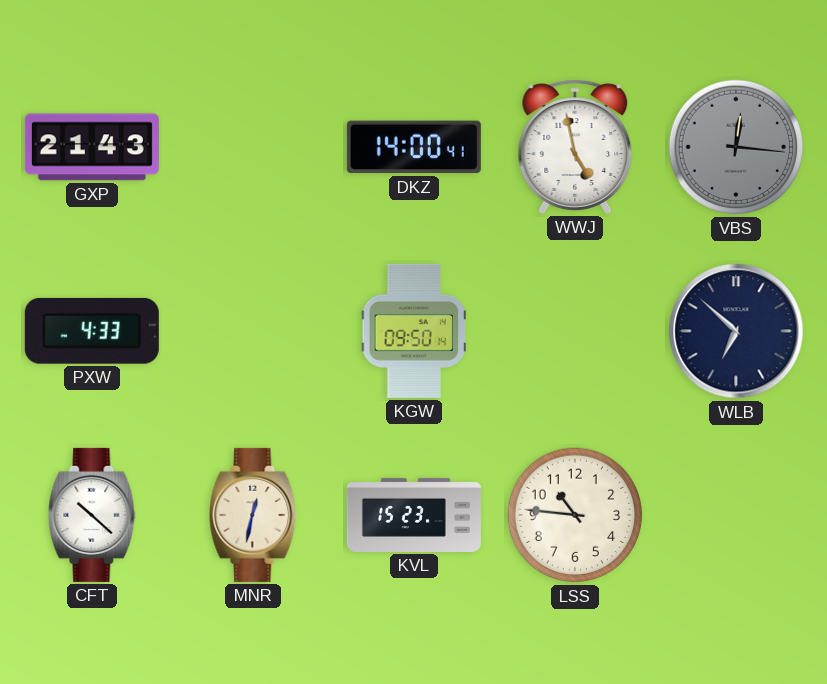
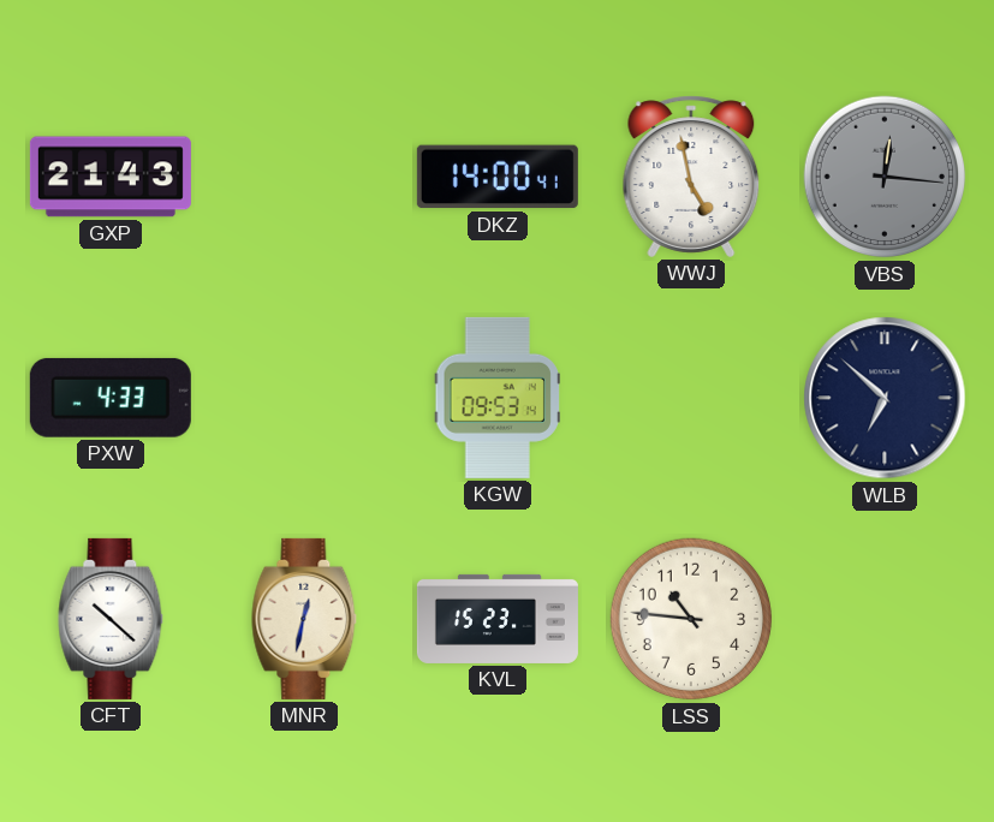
KGW: 09:50 -> 09:53
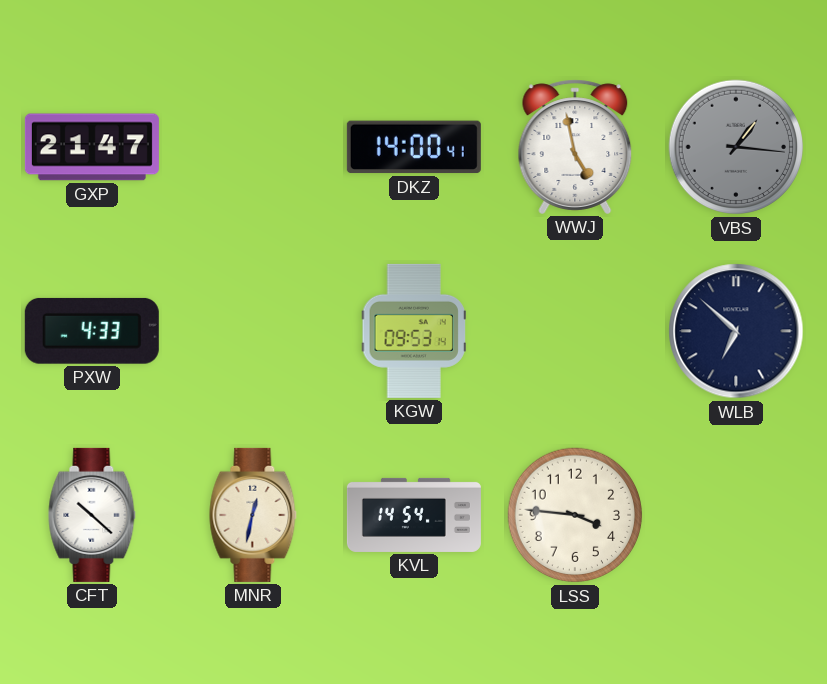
GXP: 21:43 -> 21:47
VBS: 12:16 -> 1:16
KVL: 15:23 -> 14:54
LSS: 10:46 -> 3:46
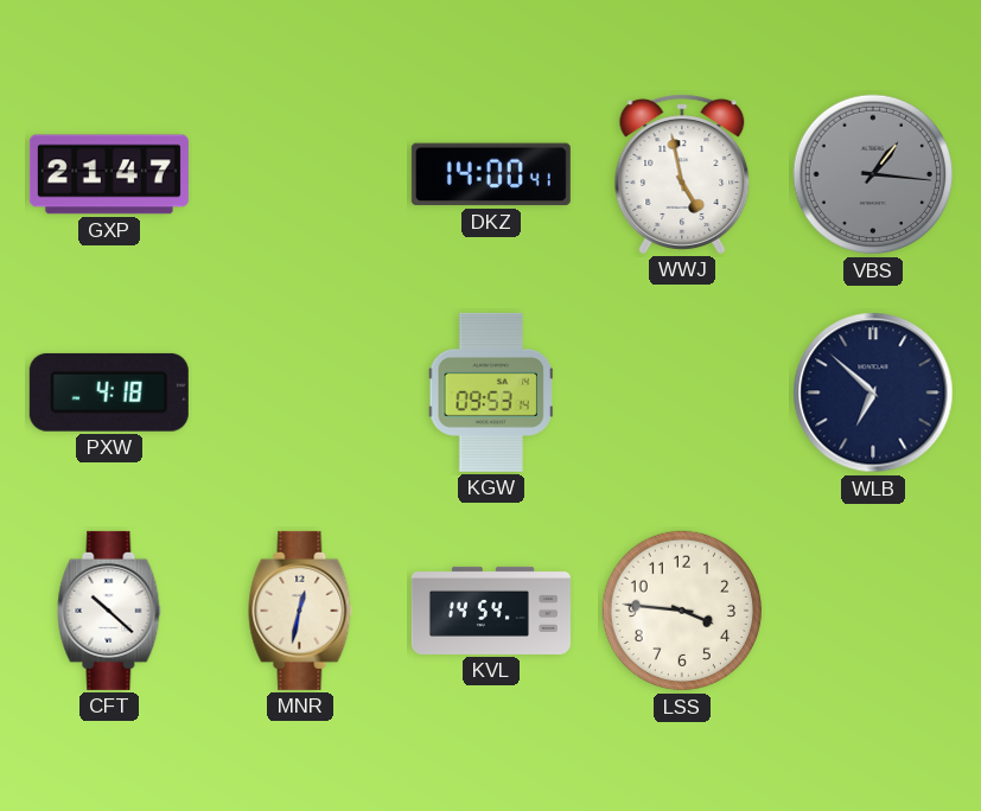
PXW: 4:33 -> 4:18
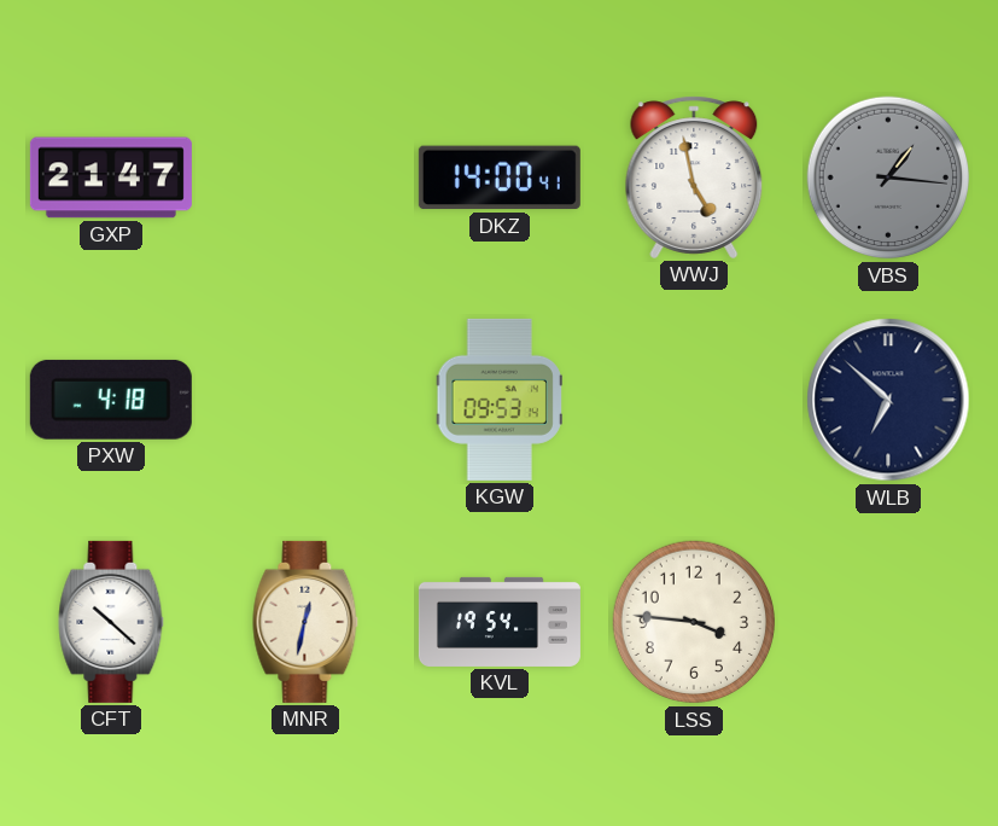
KVL: 14:54 -> 19:54
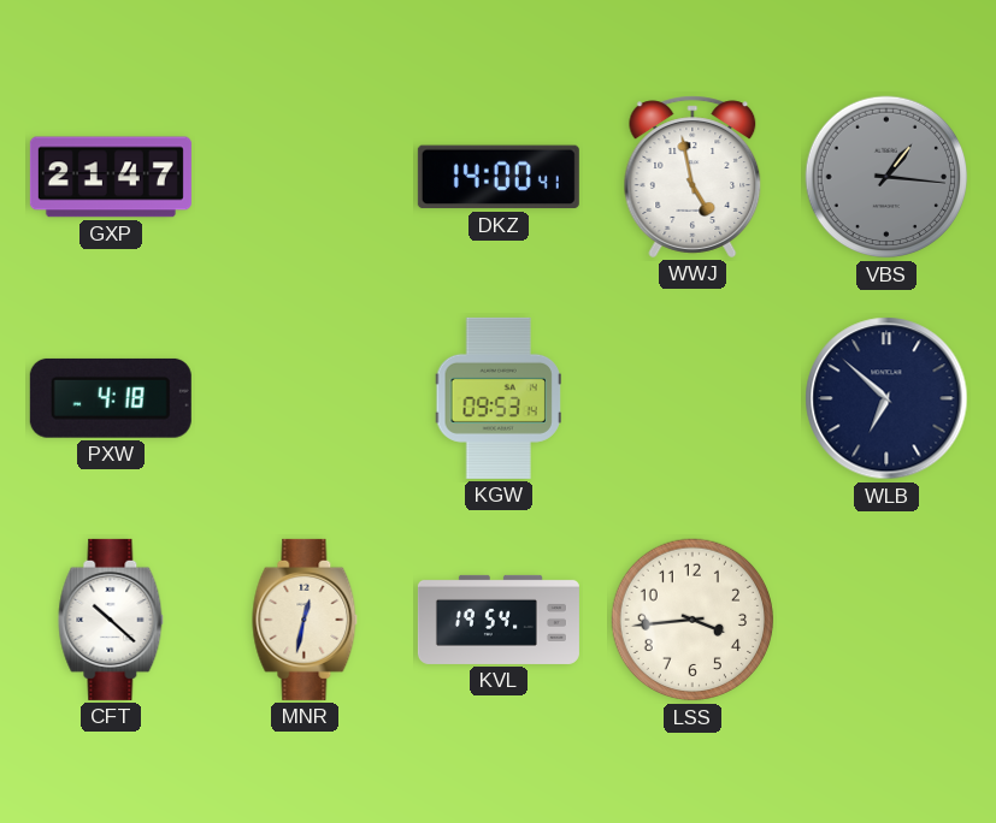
LSS: 3:46 -> 3:44
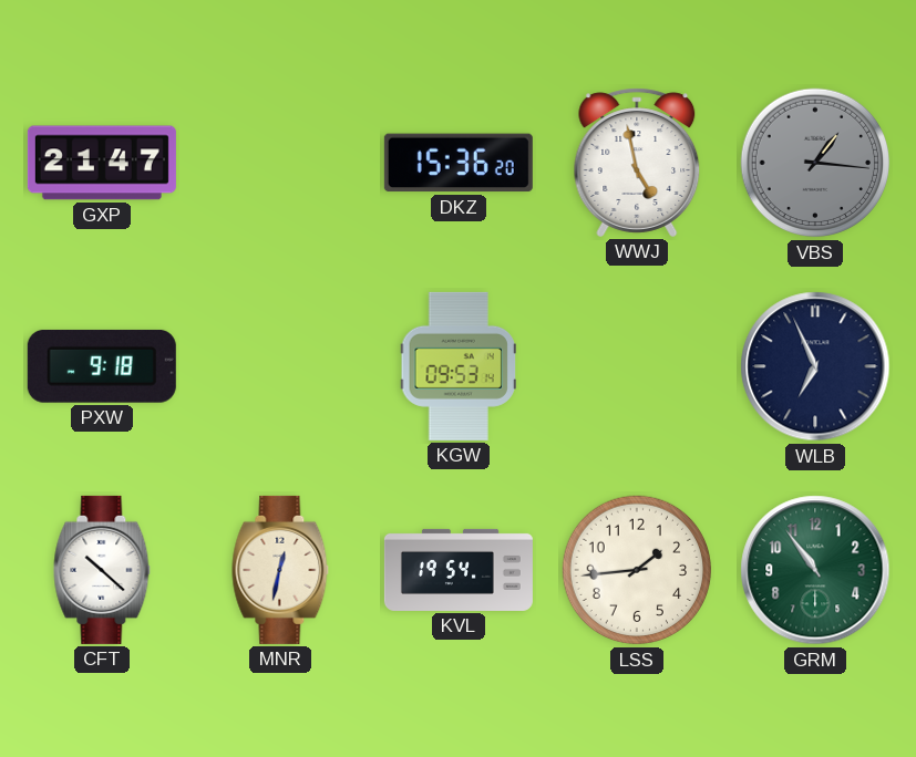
DKZ: 14:00 -> 15:36
PXW: 4:18 -> 9:18
WLB: 6:52 -> 6:56
LSS: 3:44 -> 1:44
GRM: none -> 10:54
